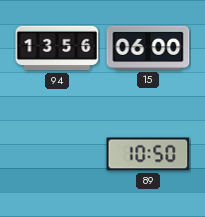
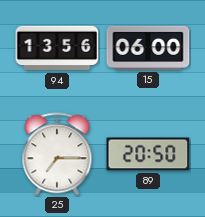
25: none -> 7:15
89: 10:50 -> 20:50
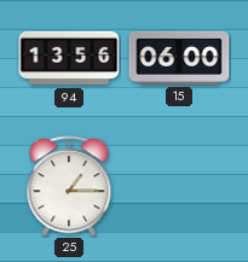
25: 7:15 -> 1:15
89: 20:50 -> none
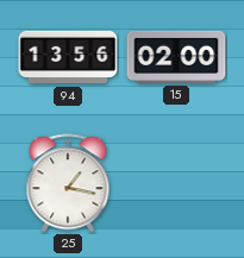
15: 06:00 -> 02:00
25: 1:15 -> 1:17
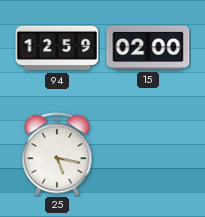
94: 13:56 -> 12:59
25: 1:17 -> 5:17
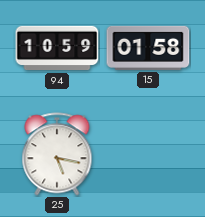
94: 12:59 -> 10:59
15: 02:00 -> 01:58
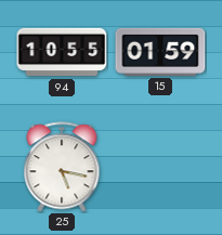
94: 10:59 -> 10:55
15: 01:58 -> 01:59
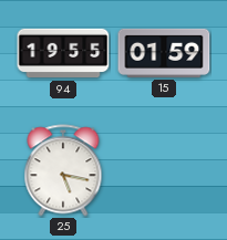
94: 10:55 -> 19:55
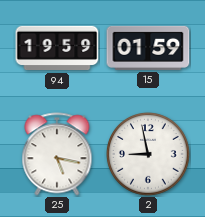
94: 19:55 -> 19:59
2: none -> 8:58
